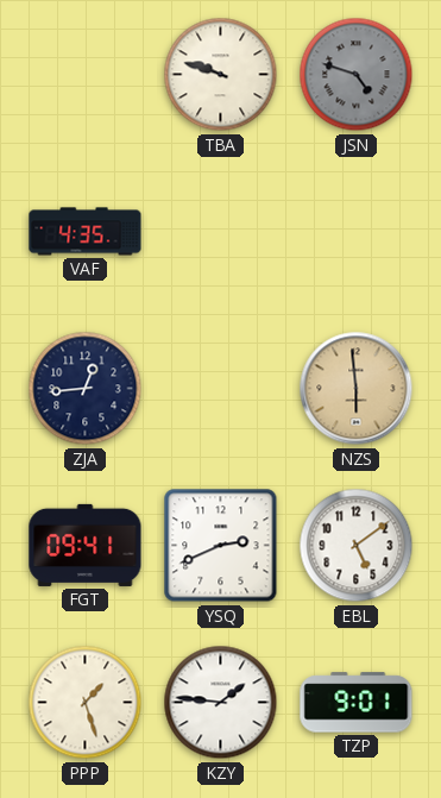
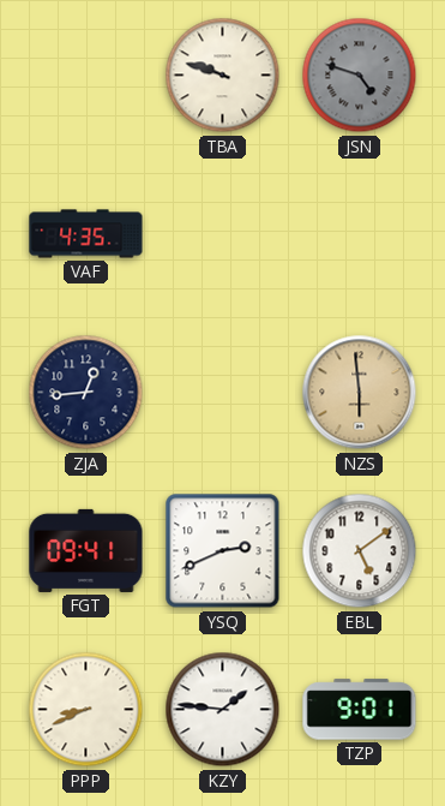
PPP: 1:27 -> 8:41
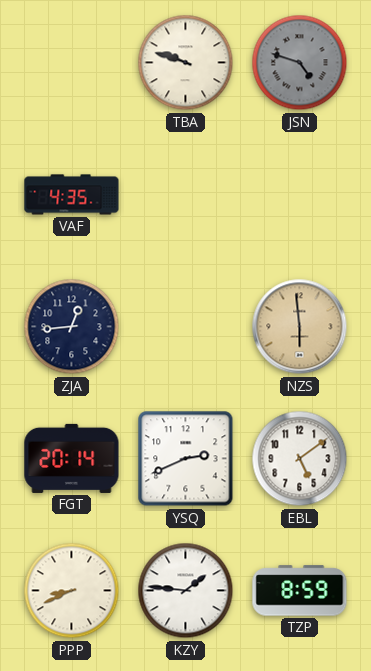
FGT: 09:41 -> 20:14
TZP: 9:01 -> 8:59
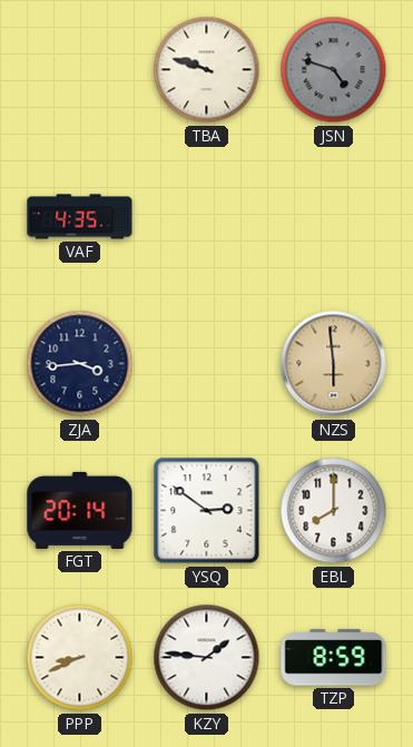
ZJA: 12:44 -> 3:44
YSQ: 2:41 -> 2:51
EBL: 5:09 -> 8:00
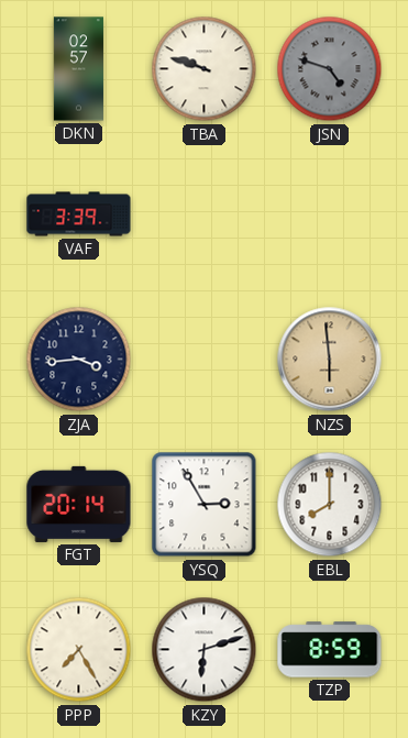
DKN: none -> 02:57
VAF: 4:35 -> 3:39
YSQ: 2:51 -> 2:55
PPP: 8:41 -> 7:25
KZY: 1:46 -> 6:12
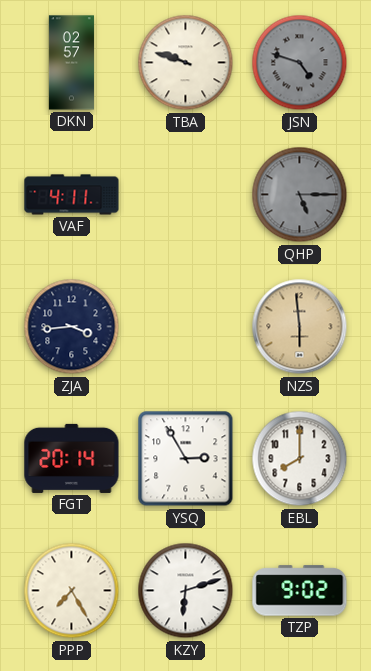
VAF: 3:39 -> 4:11
QHP: none -> 5:15
TZP: 8:59 -> 9:02
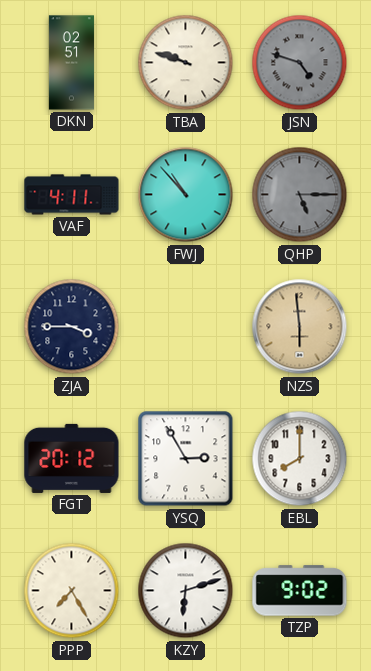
DKN: 02:57 -> 02:51
FWJ: none -> 10:53
ZJA: 3:44 -> 3:45
FGT: 20:14 -> 20:12
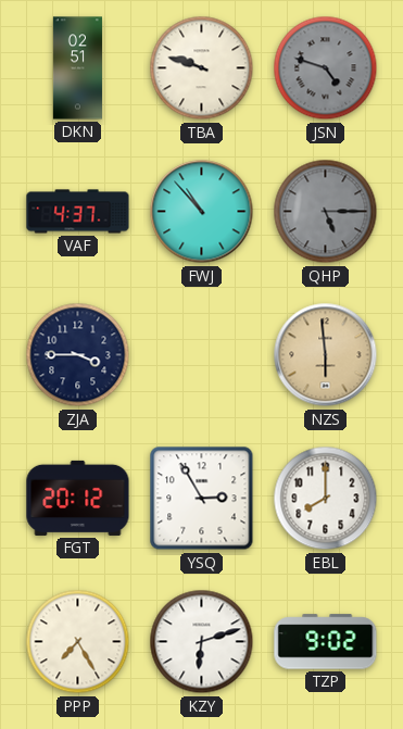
VAF: 4:11 -> 4:37
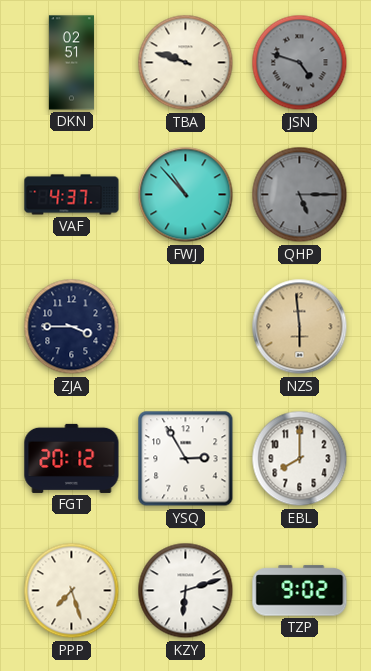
PPP: 7:25 -> 7:27
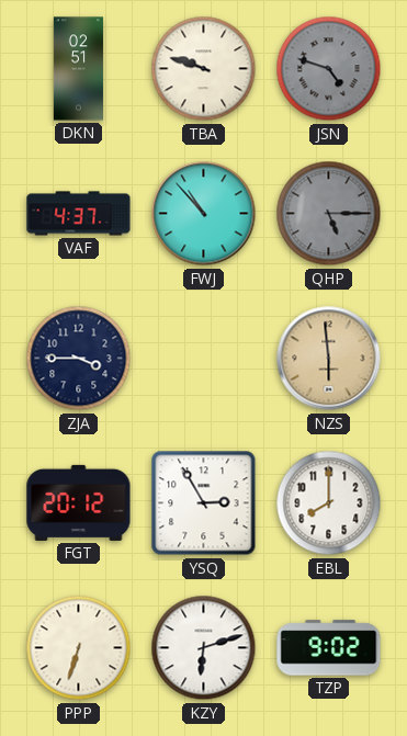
PPP: 7:27 -> 6:33
